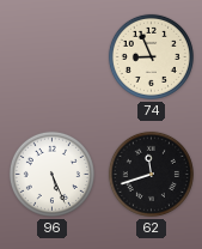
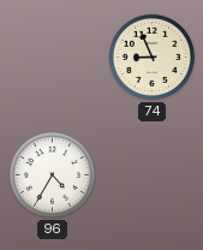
96: 5:26 -> 4:35
62: 11:42 -> none
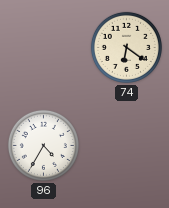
74: 8:56 -> 6:21
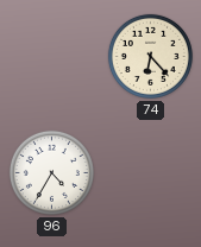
74: 6:21 -> 6:23
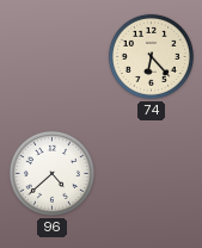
96: 4:35 -> 4:38
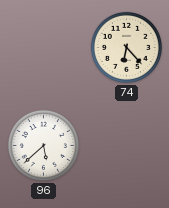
96: 4:38 -> 5:38
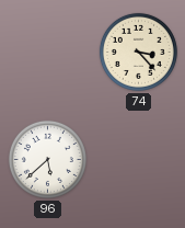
74: 6:23 -> 3:23
